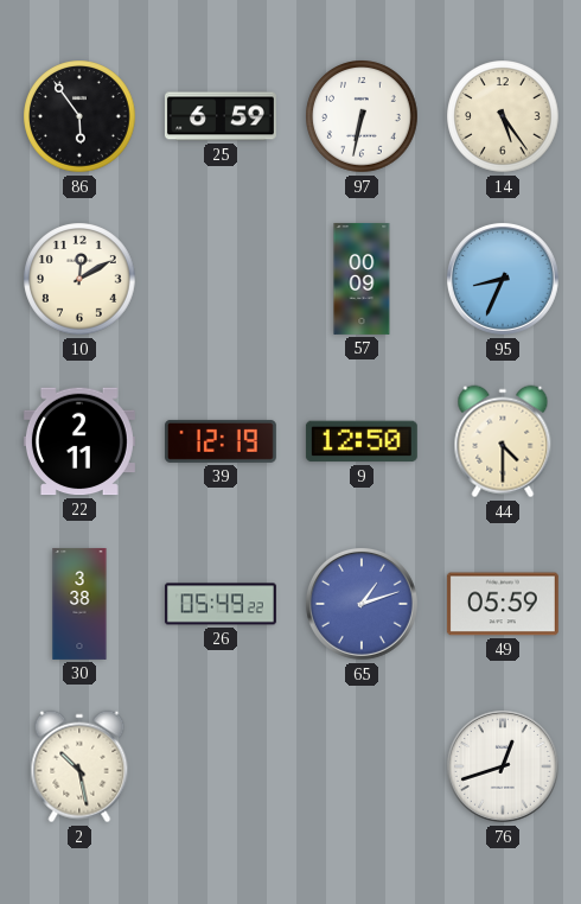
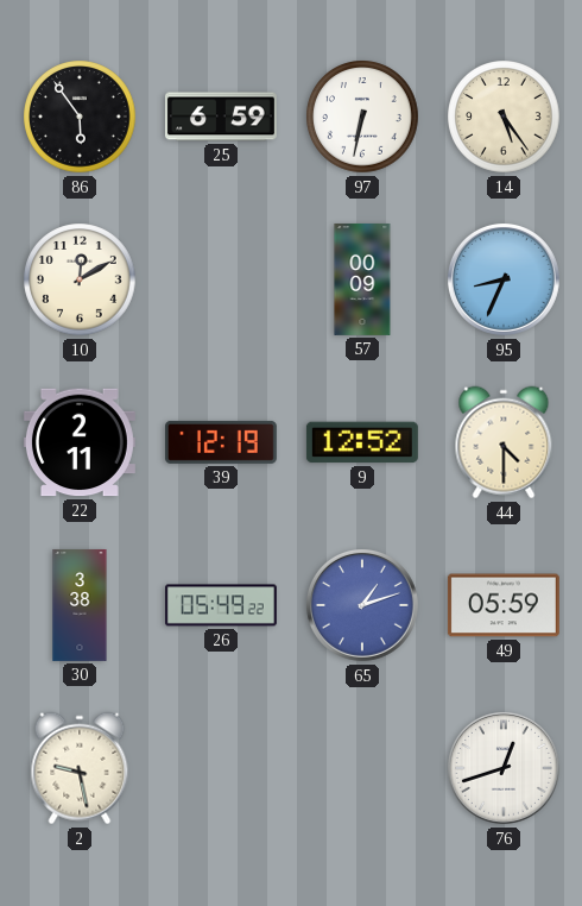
9: 12:50 -> 12:52
2: 10:28 -> 9:28
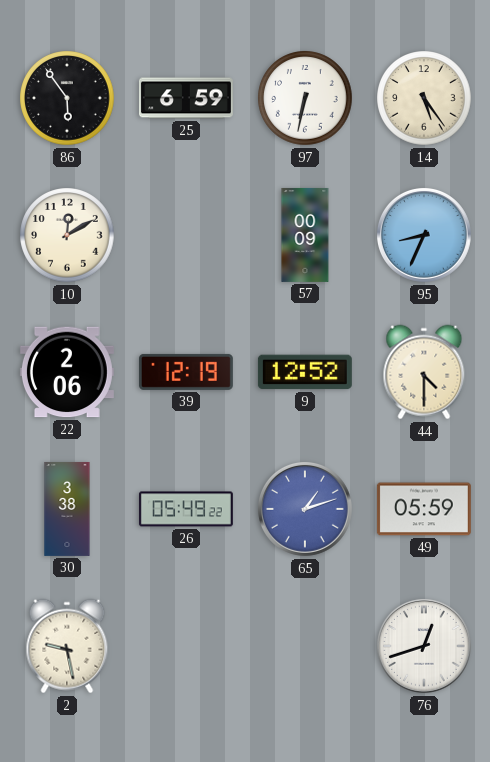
22: 2:11 -> 2:06
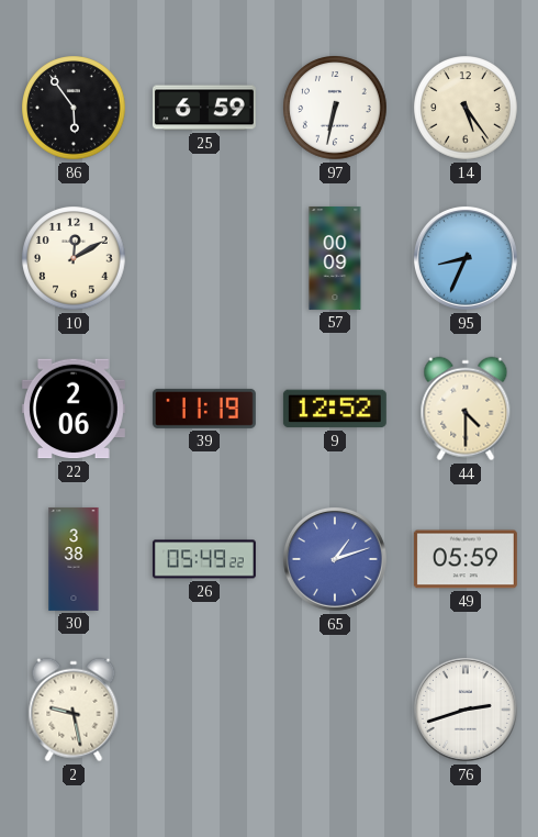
39: 12:19 -> 11:19
76: 12:42 -> 2:42
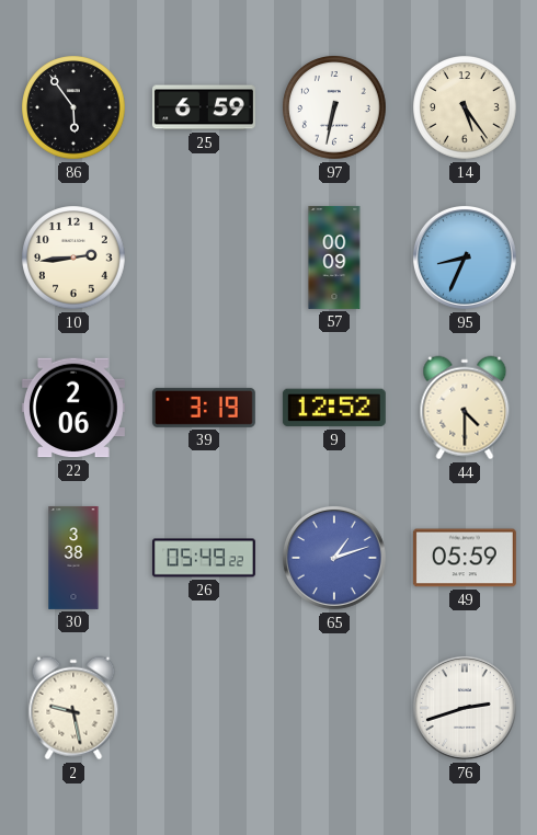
10: 12:10 -> 2:44
39: 11:19 -> 3:19
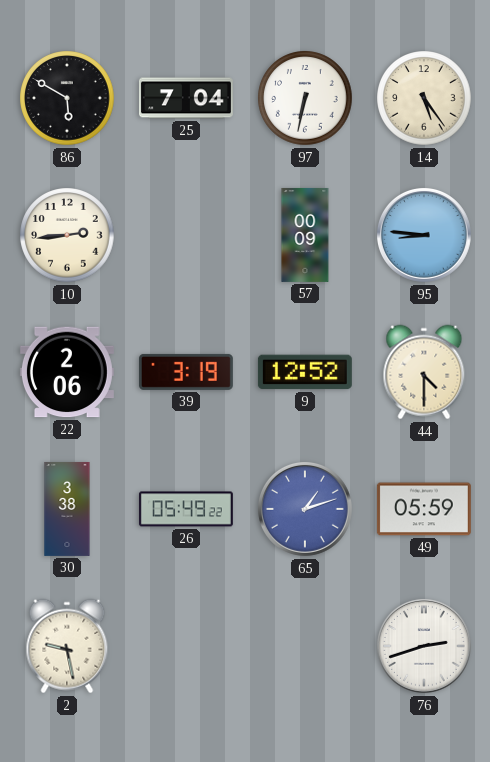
86: 5:54 -> 5:50
25: 6:59 -> 7:04
95: 8:34 -> 8:46
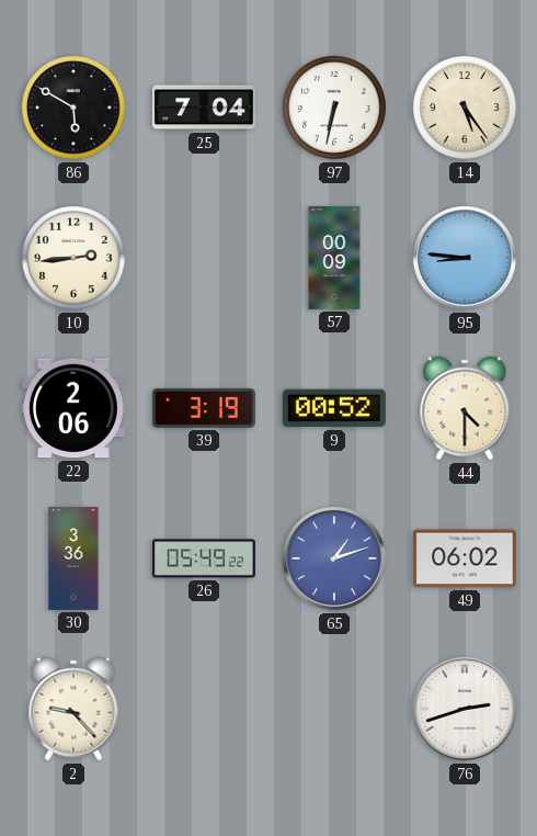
9: 12:52 -> 00:52
30: 3:38 -> 3:36
49: 05:59 -> 06:02
2: 9:28 -> 9:23
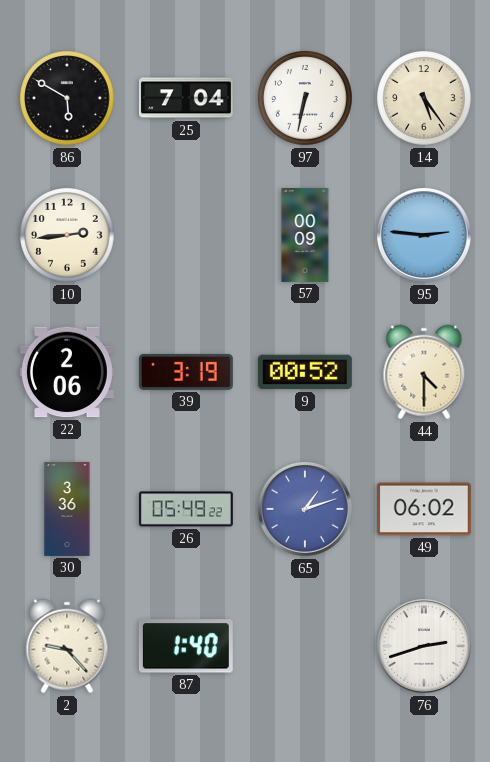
95: 8:46 -> 2:46
87: none -> 1:40
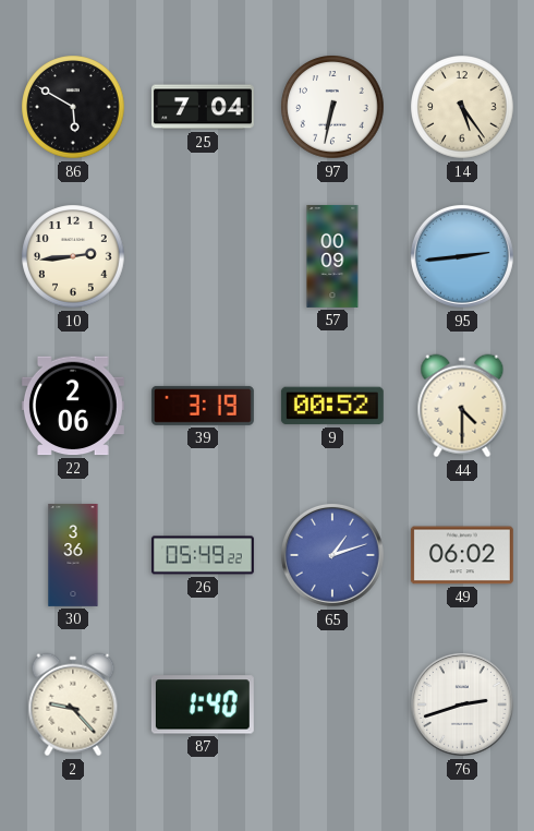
95: 2:46 -> 2:44
